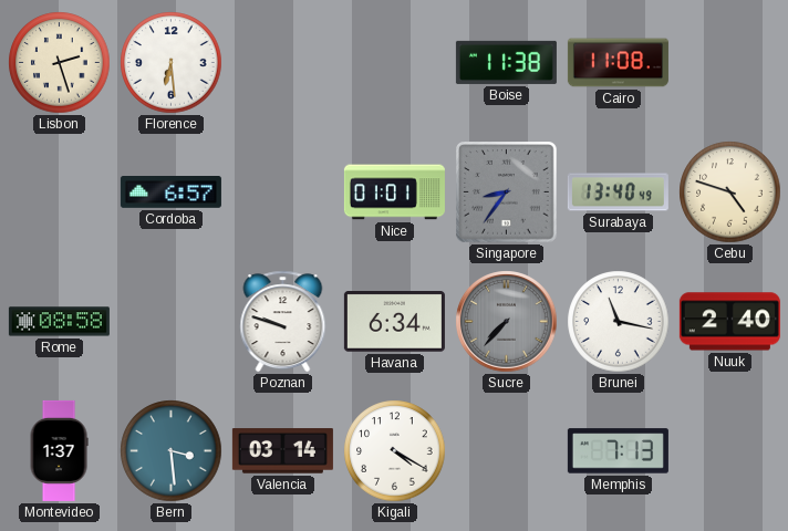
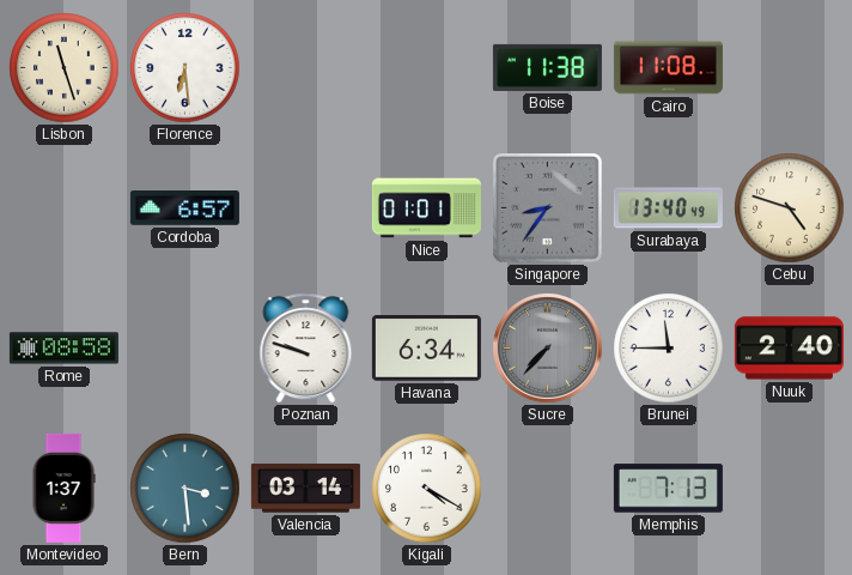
Lisbon: 2:27 -> 11:27
Brunei: 11:17 -> 11:45
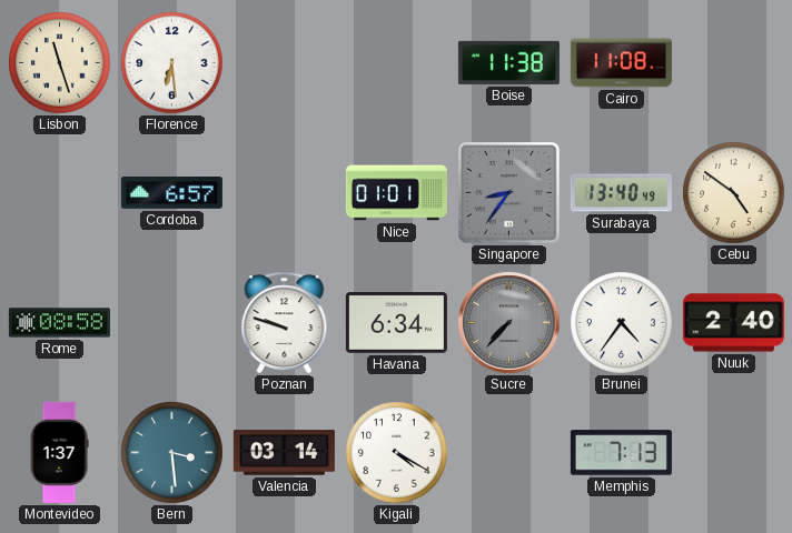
Cebu: 4:48 -> 4:51
Brunei: 11:45 -> 4:36
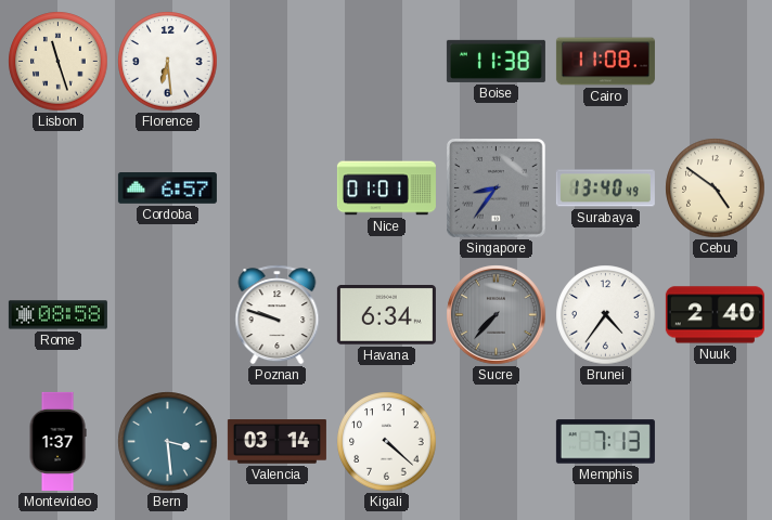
Kigali: 4:20 -> 4:22
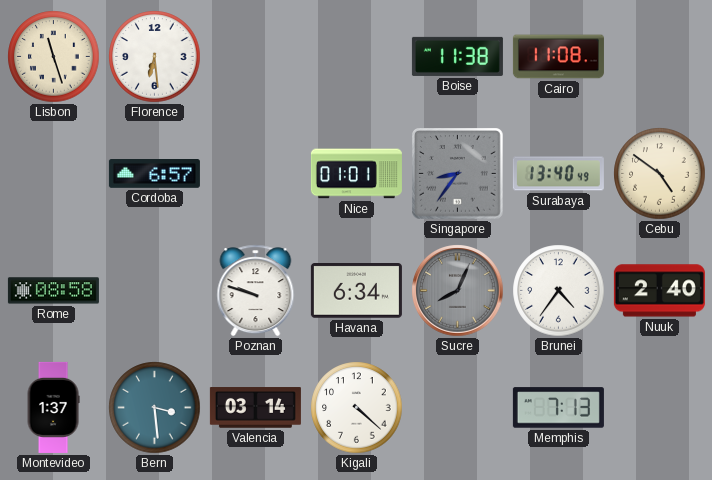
Sucre: 7:37 -> 8:04
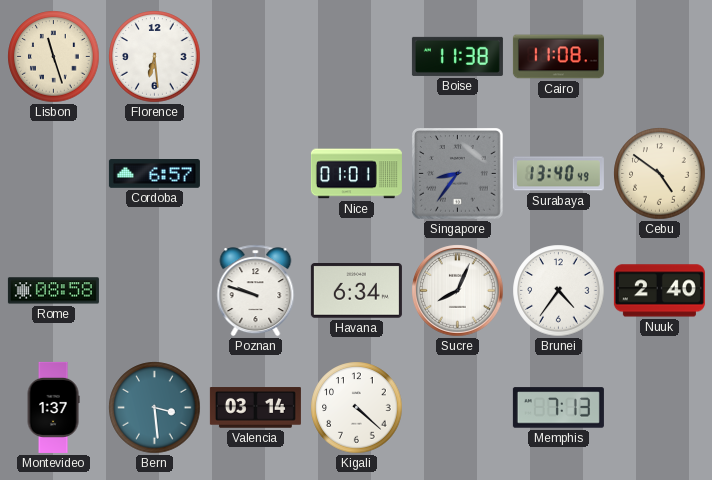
Sucre dial: grey -> white
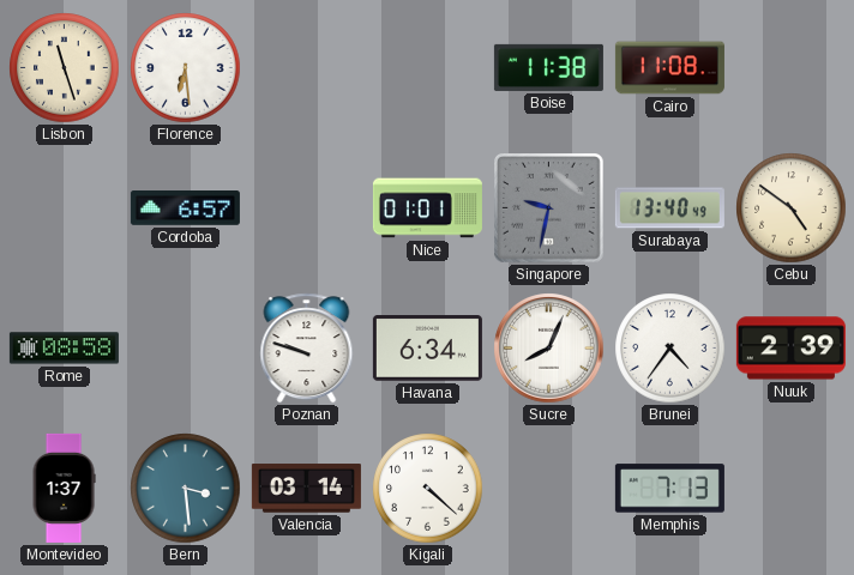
Singapore: 8:36 -> 9:32
Nuuk: 2:40 -> 2:39
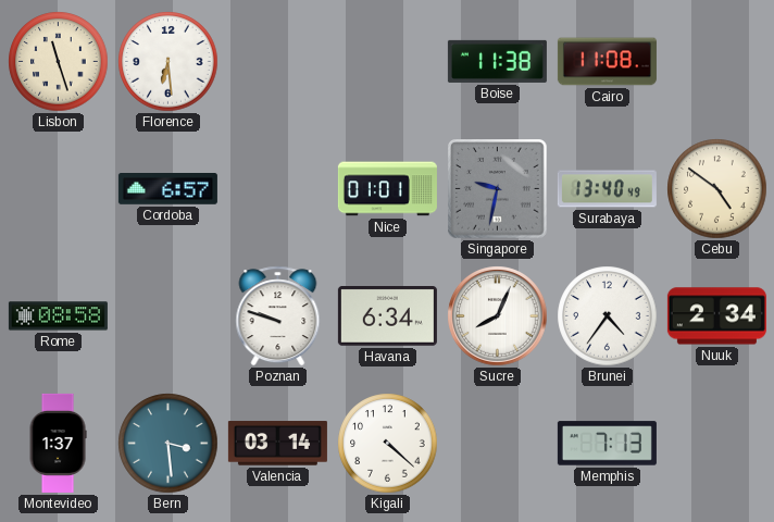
Nuuk: 2:39 -> 2:34
